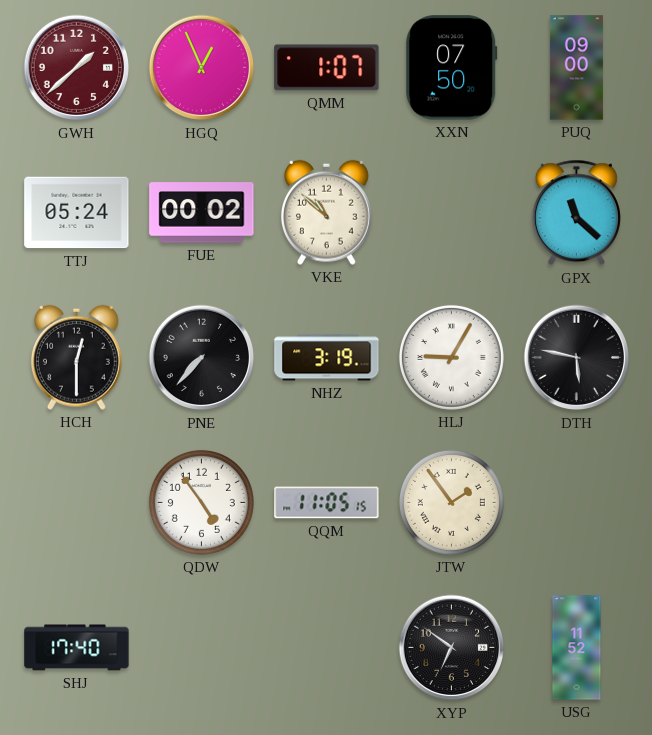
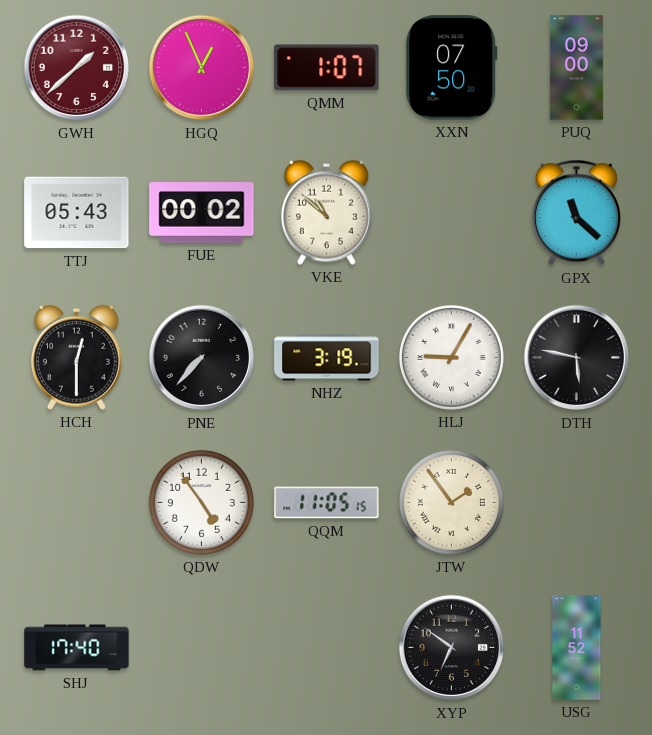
TTJ: 05:24 -> 05:43
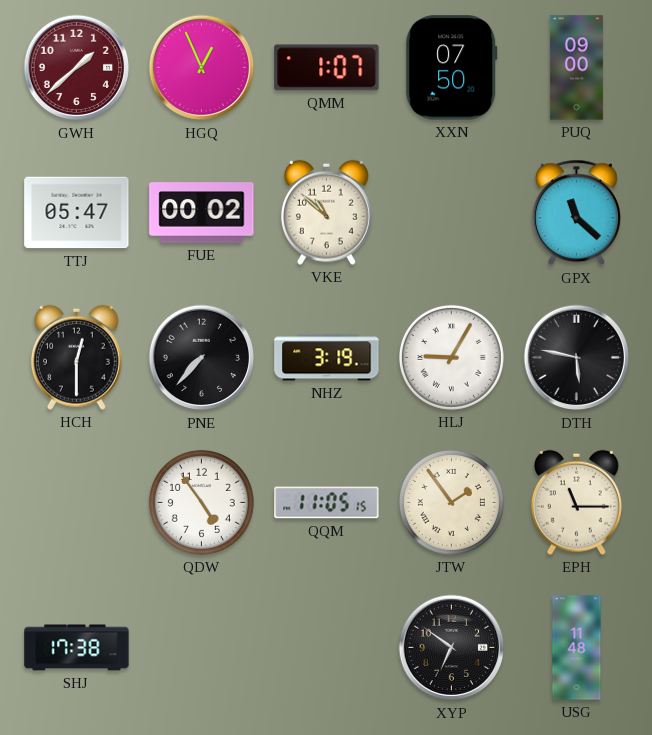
TTJ: 05:43 -> 05:47
EPH: none -> 11:15
SHJ: 17:40 -> 17:38
USG: 11:52 -> 11:48
